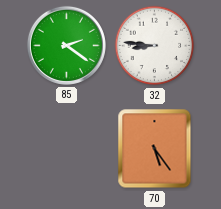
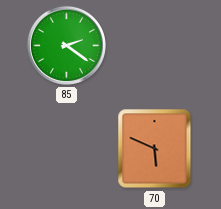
32: 8:46 -> none
70: 5:24 -> 5:49
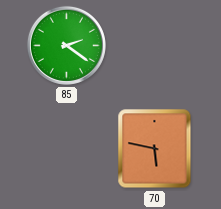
70: 5:49 -> 5:47
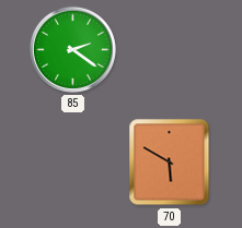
70: 5:47 -> 5:50
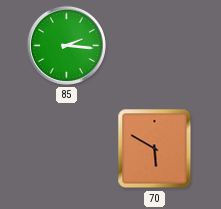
85: 2:21 -> 2:16
